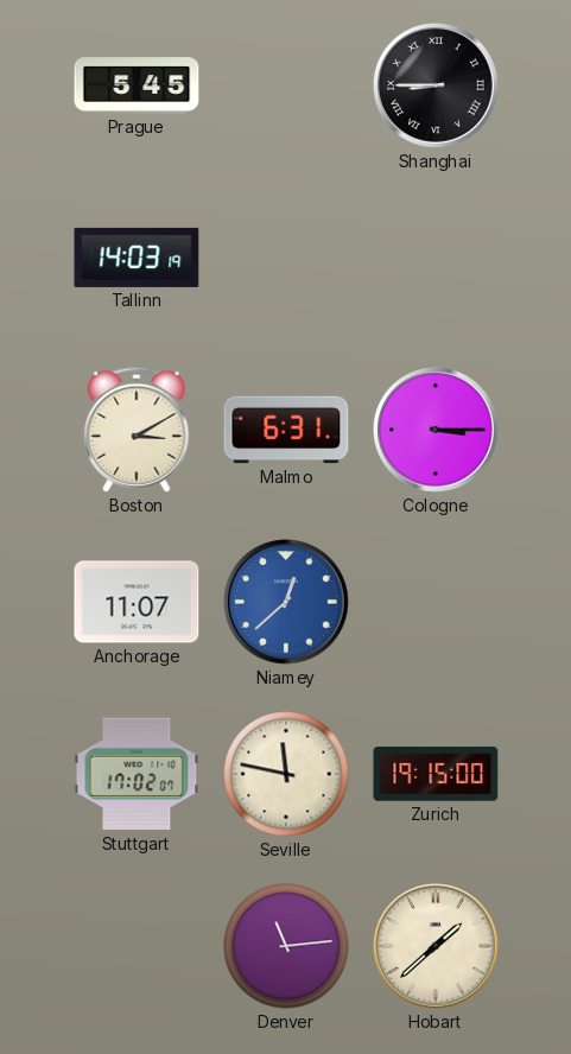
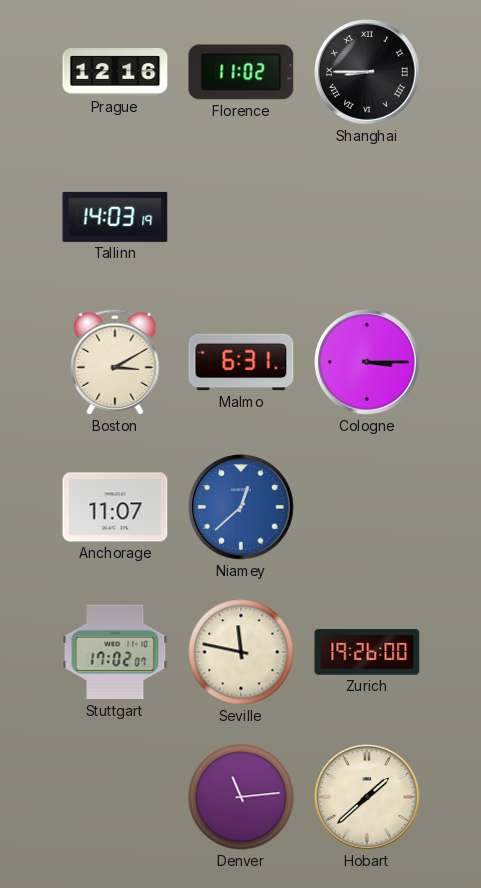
Prague: 5:45 -> 12:16
Florence: none -> 11:02
Zurich: 19:15 -> 19:26
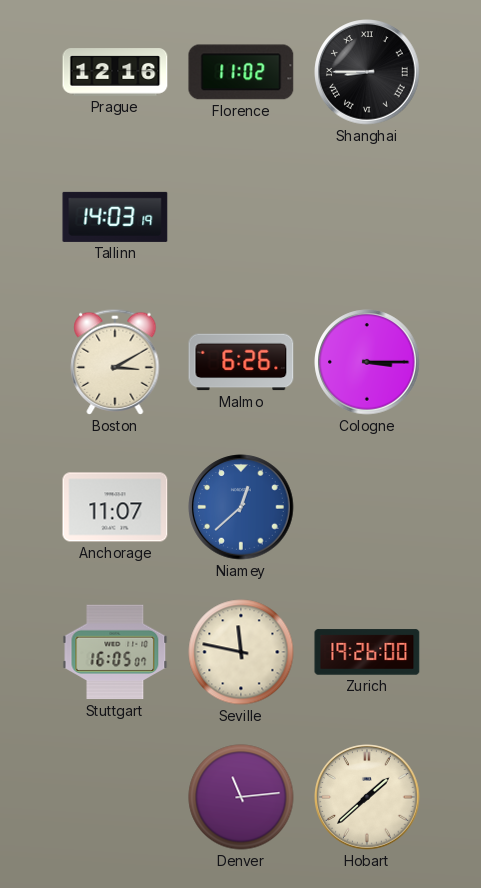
Malmo: 6:31 -> 6:26
Stuttgart: 17:02 -> 16:05
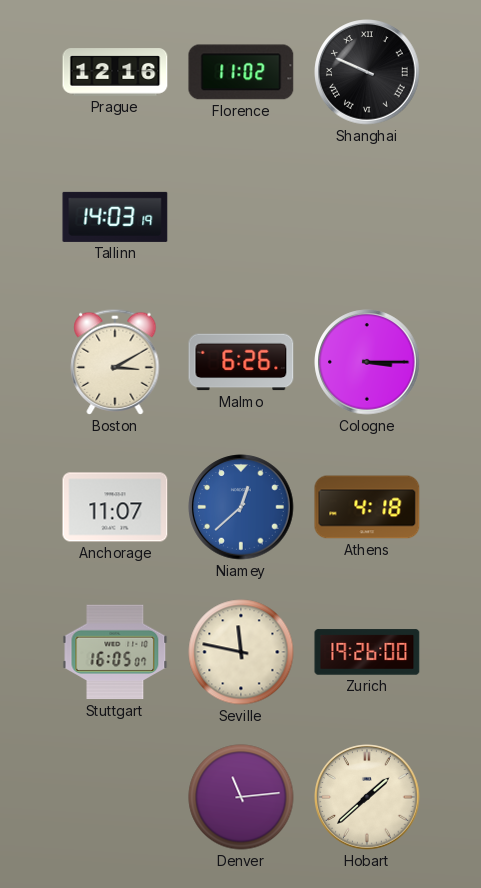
Shanghai: 8:45 -> 9:49
Athens: none -> 4:18
